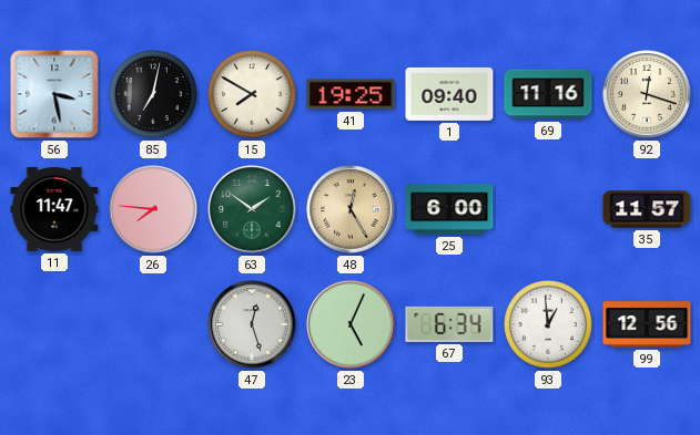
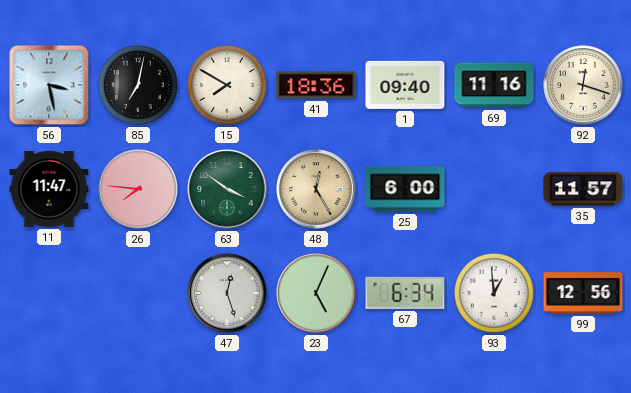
41: 19:25 -> 18:36
63: 1:51 -> 3:51
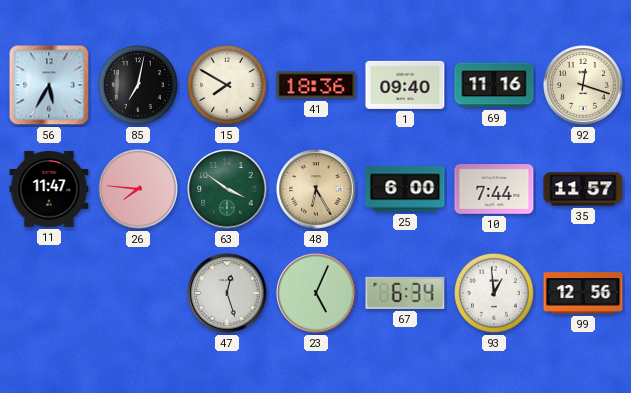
56: 3:28 -> 5:35
48: 12:25 -> 6:25
10: none -> 7:44
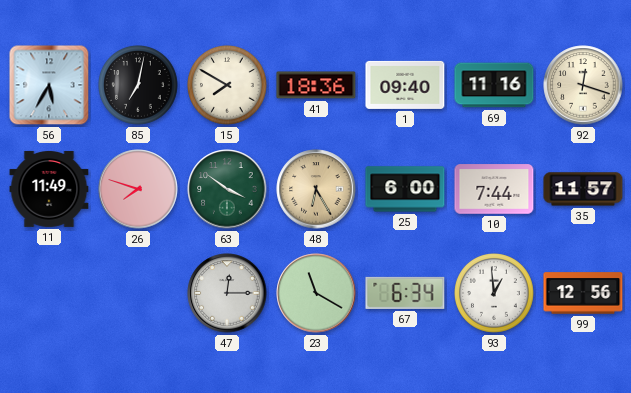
11: 11:47 -> 11:49
26: 7:46 -> 7:48
47: 12:27 -> 12:15
23: 5:04 -> 11:20
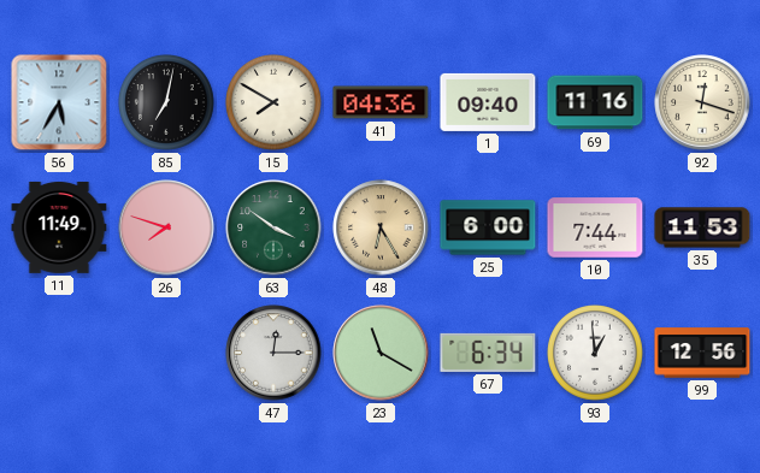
41: 18:36 -> 04:36
35: 11:57 -> 11:53
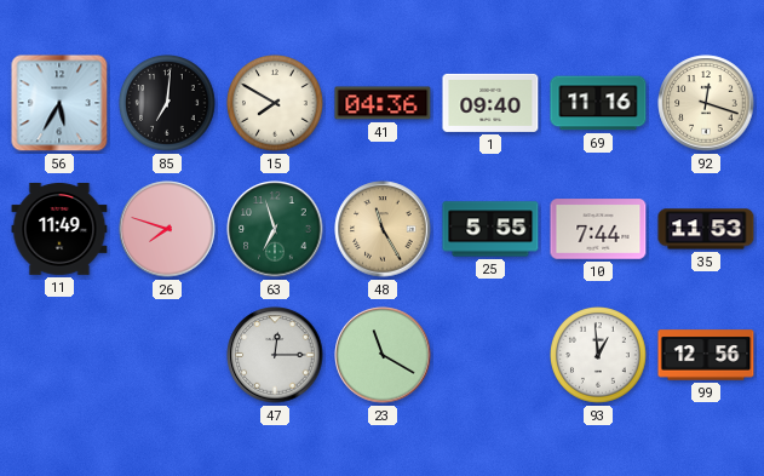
85: 7:02 -> 7:01
63: 3:51 -> 6:57
48: 6:25 -> 11:25
25: 6:00 -> 5:55
67: 6:34 -> none
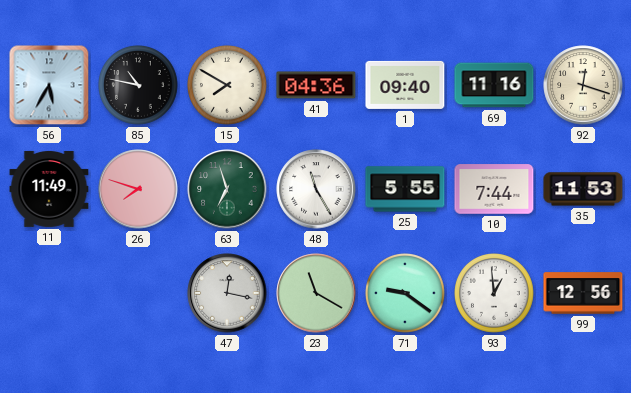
85: 7:01 -> 10:47
48 dial: champagne -> white
47: 12:15 -> 12:17
71: none -> 9:21
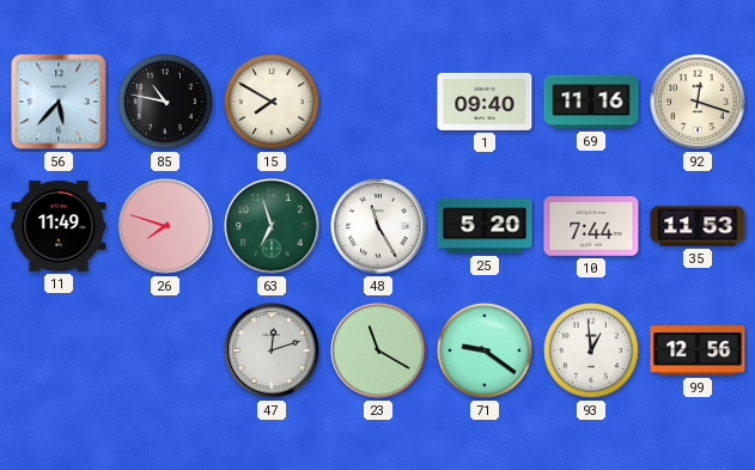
56: 5:35 -> 5:37
41: 04:36 -> none
25: 5:55 -> 5:20
47: 12:17 -> 12:12
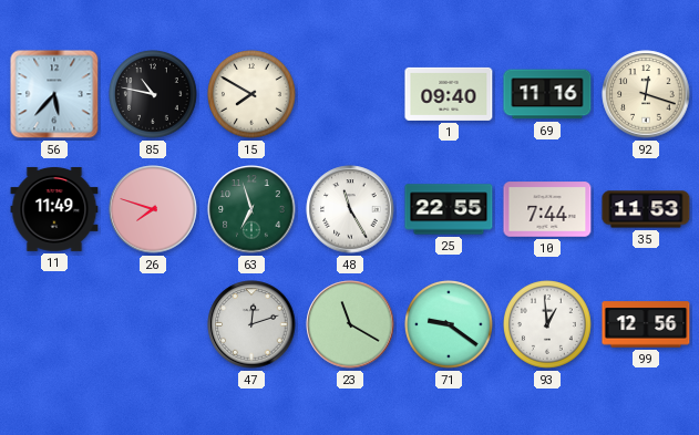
25: 5:20 -> 22:55
